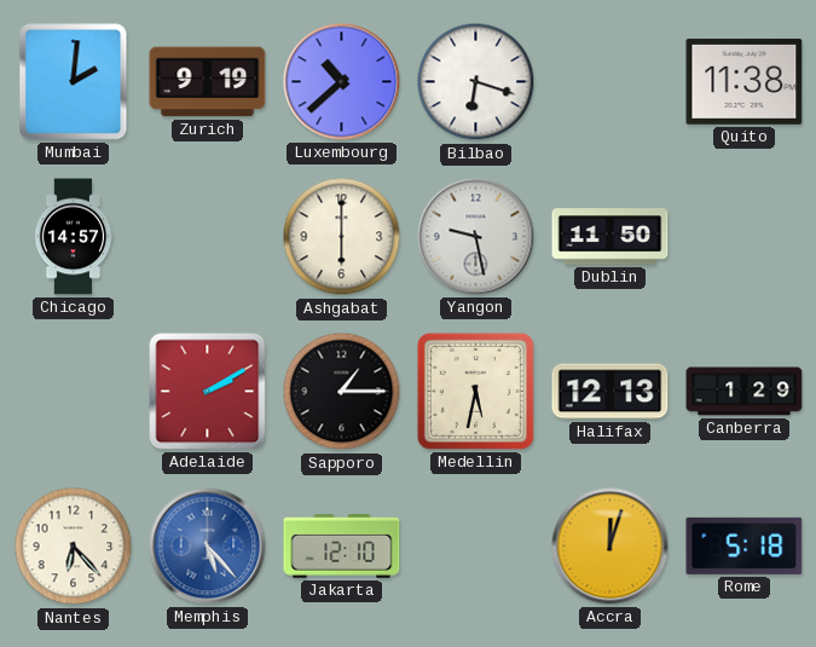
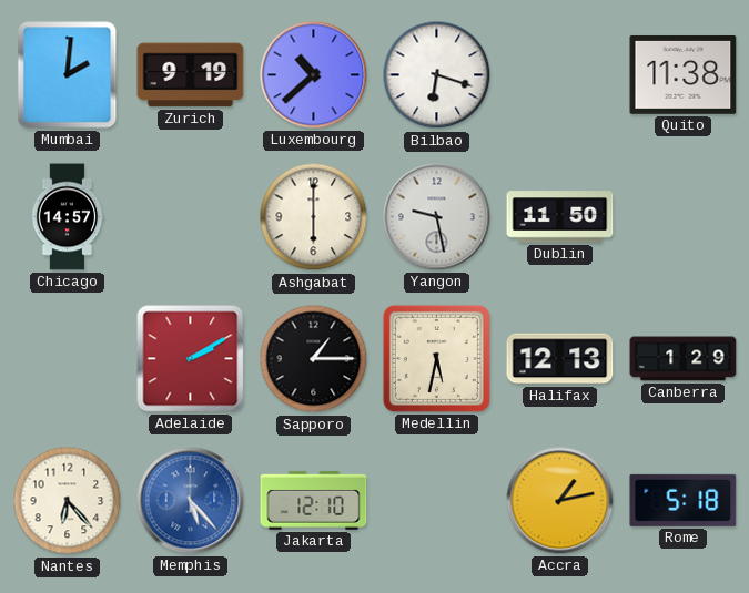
Accra: 12:03 -> 1:13
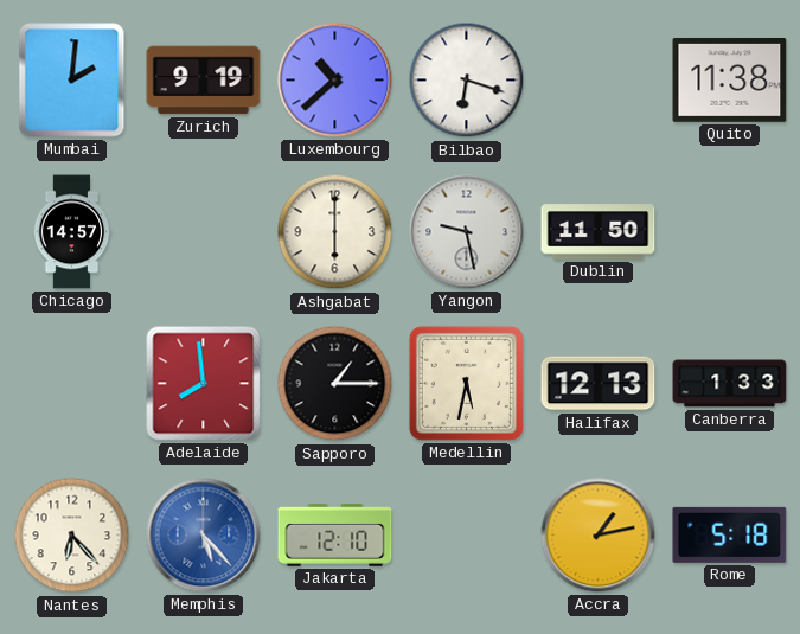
Adelaide: 2:10 -> 7:59
Canberra: 1:29 -> 1:33
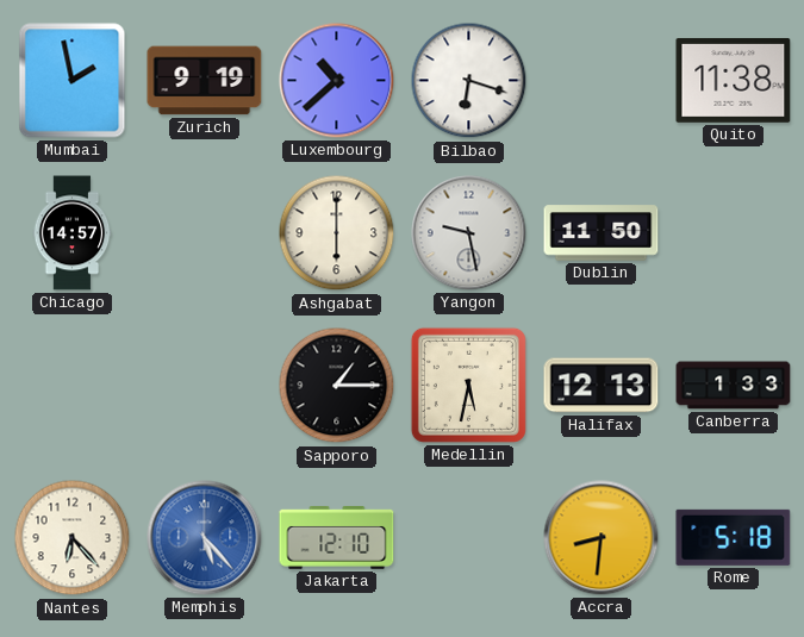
Mumbai: 2:01 -> 1:58
Adelaide: 7:59 -> none
Accra: 1:13 -> 8:31
